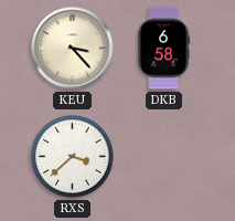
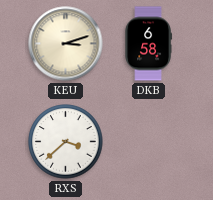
KEU: 3:23 -> 3:12
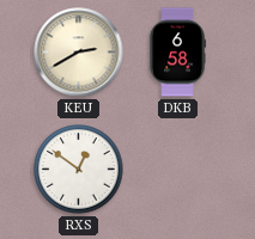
KEU: 3:12 -> 2:40
RXS: 3:38 -> 12:51
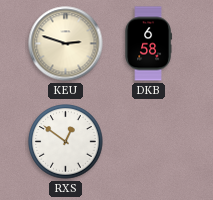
KEU: 2:40 -> 2:48
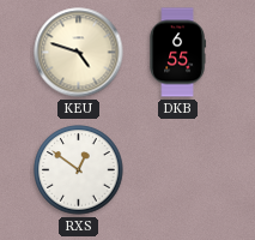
KEU: 2:48 -> 4:48
DKB: 6:58 -> 6:55
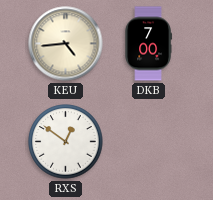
KEU: 4:48 -> 4:44
DKB: 6:55 -> 7:00
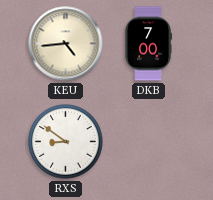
RXS: 12:51 -> 8:51
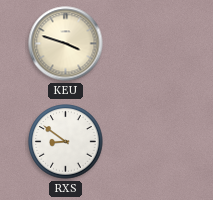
KEU: 4:44 -> 3:48
DKB: 7:00 -> none
